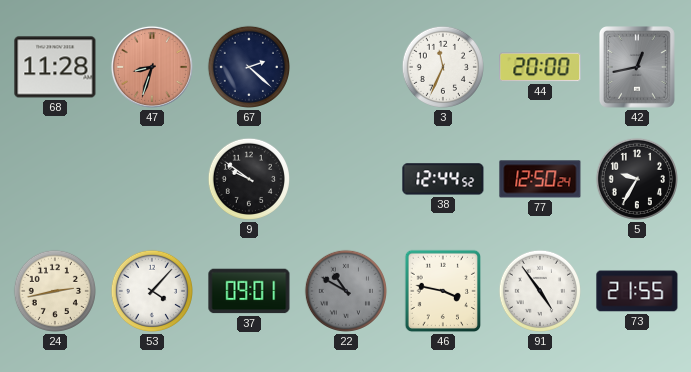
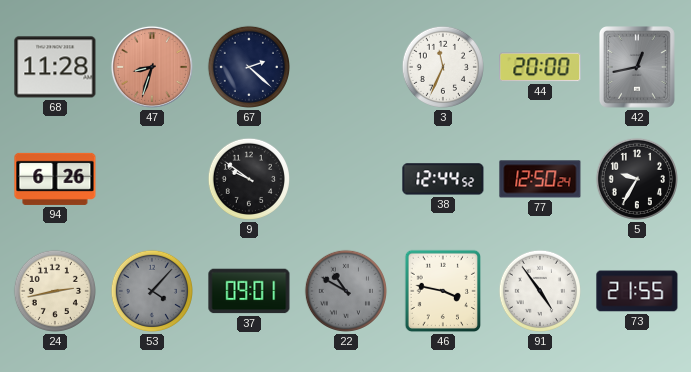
94: none -> 6:26
53 dial: white -> grey
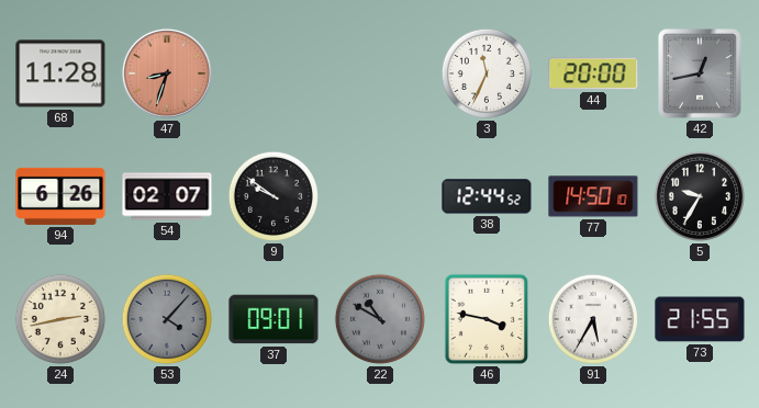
67: 2:22 -> none
54: none -> 02:07
77: 12:50 -> 14:50
91: 4:54 -> 5:35
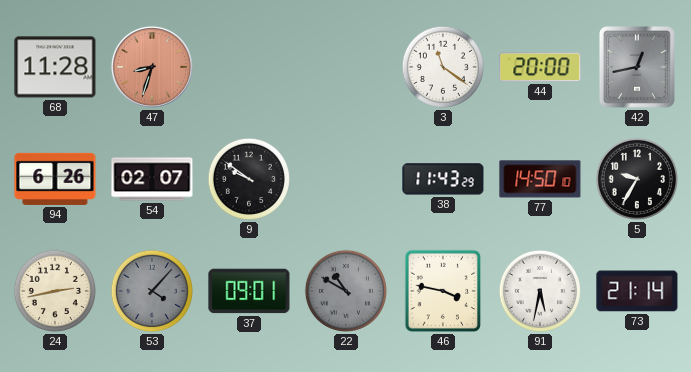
3: 11:34 -> 11:21
38: 12:44 -> 11:43
91: 5:35 -> 5:32
73: 21:55 -> 21:14
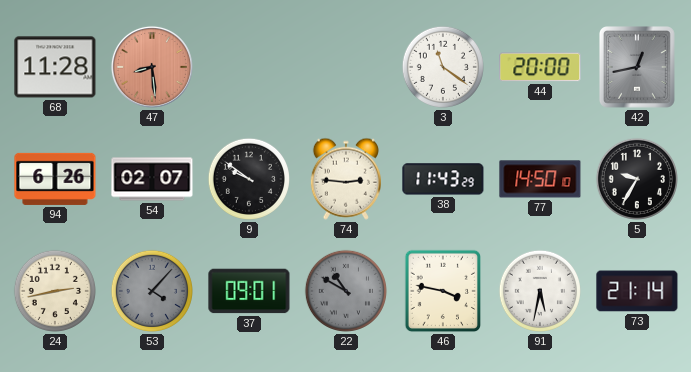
47: 8:33 -> 8:29
74: none -> 2:46
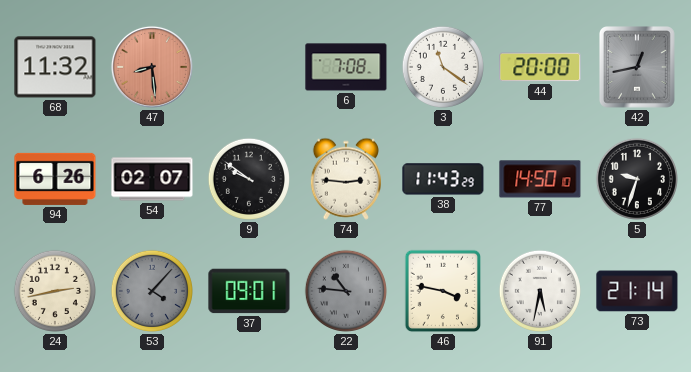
68: 11:28 -> 11:32
6: none -> 7:08
5: 9:35 -> 9:33
22: 10:50 -> 10:46
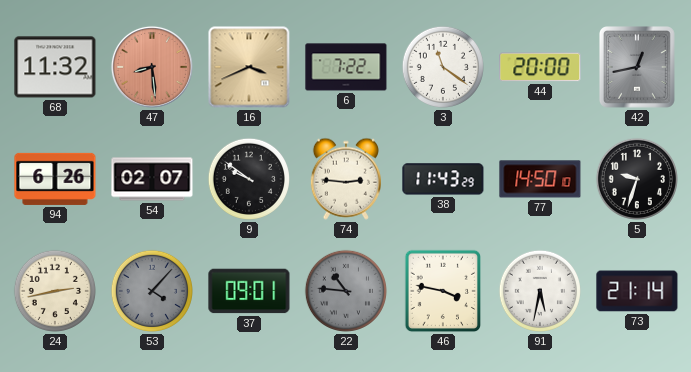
16: none -> 3:41
6: 7:08 -> 7:22
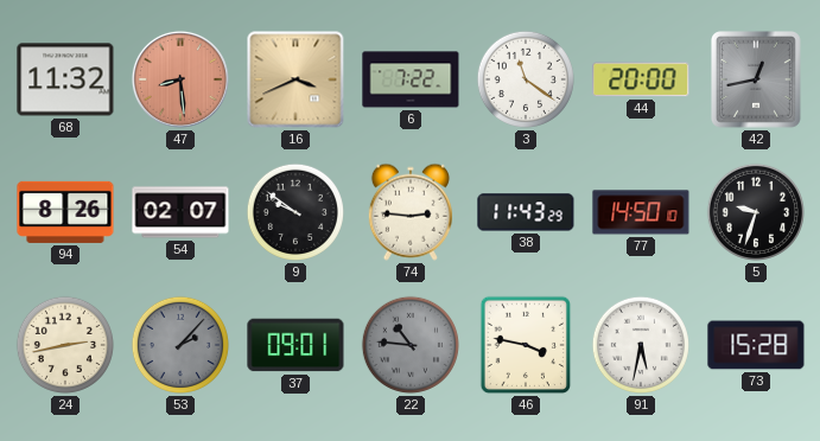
94: 6:26 -> 8:26
53: 4:07 -> 2:07
73: 21:14 -> 15:28
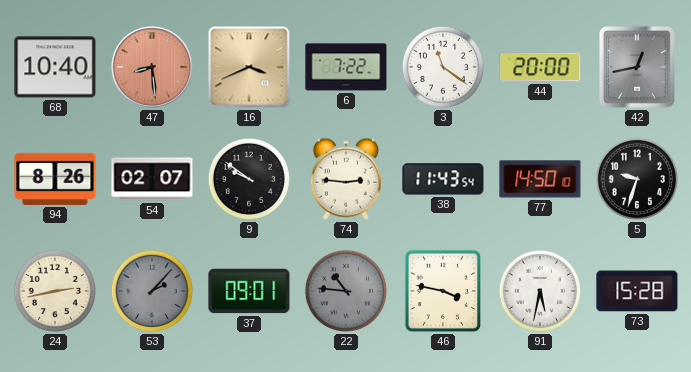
68: 11:32 -> 10:40
38: 11:43:29 -> 11:43:54
